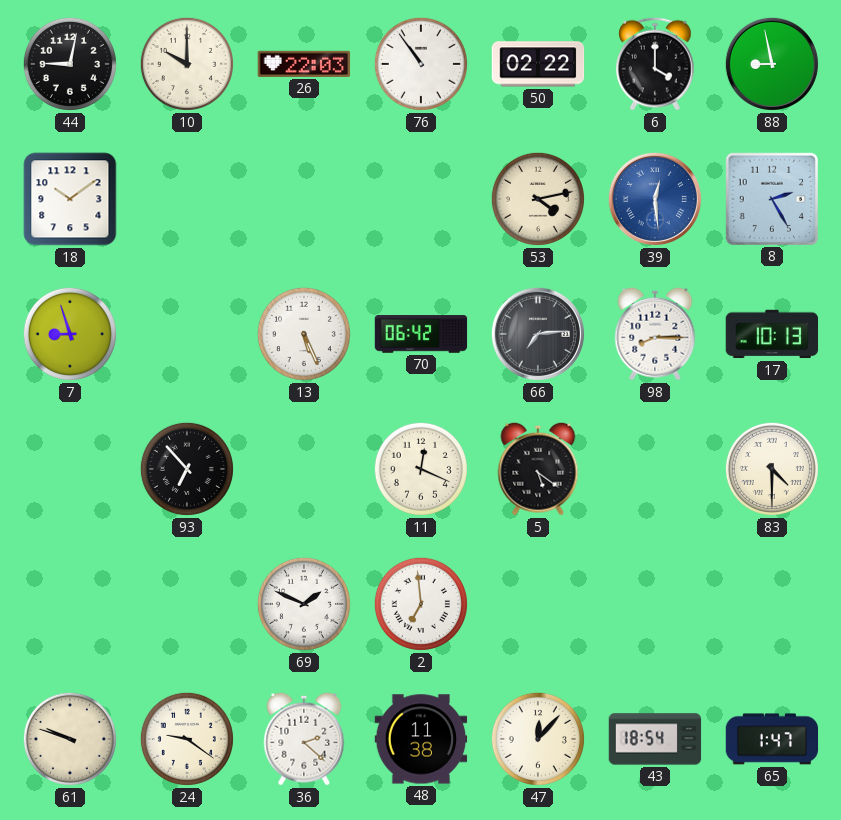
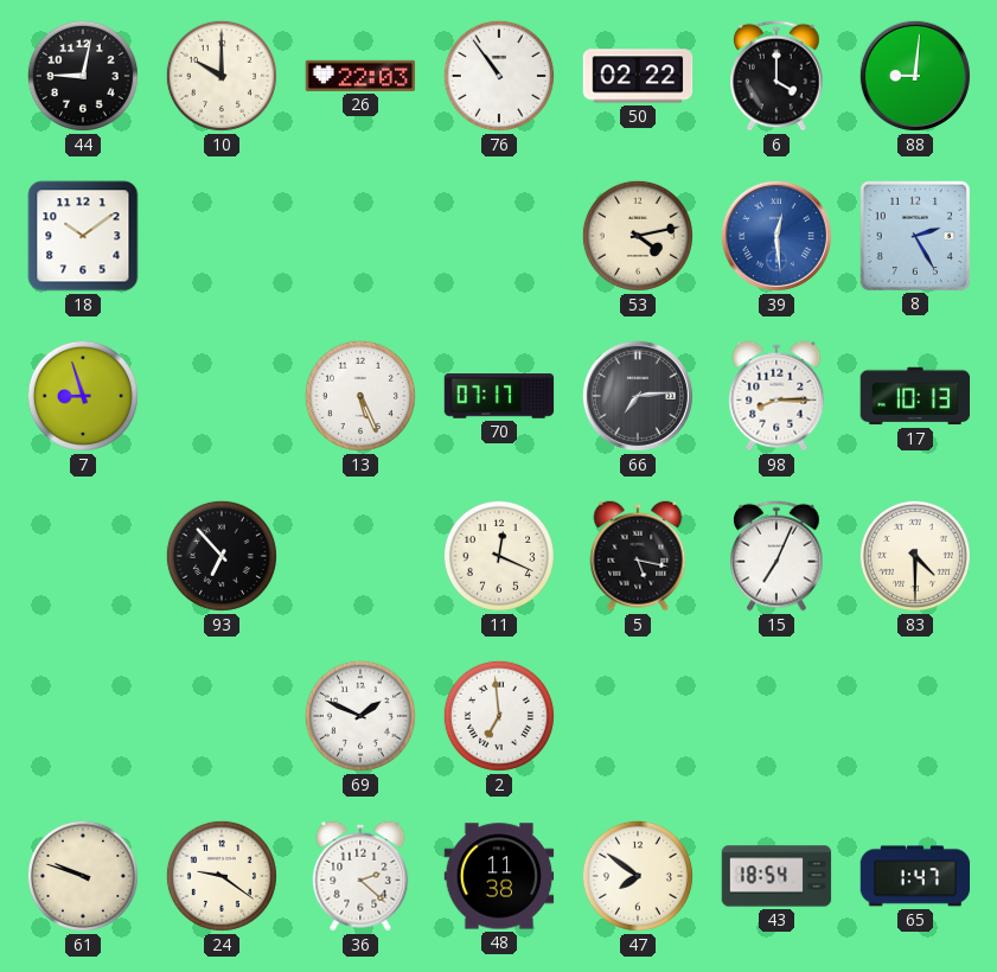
88: 8:58 -> 9:01
70: 06:42 -> 07:17
5: 5:21 -> 5:17
15: none -> 7:04
47: 12:07 -> 7:51
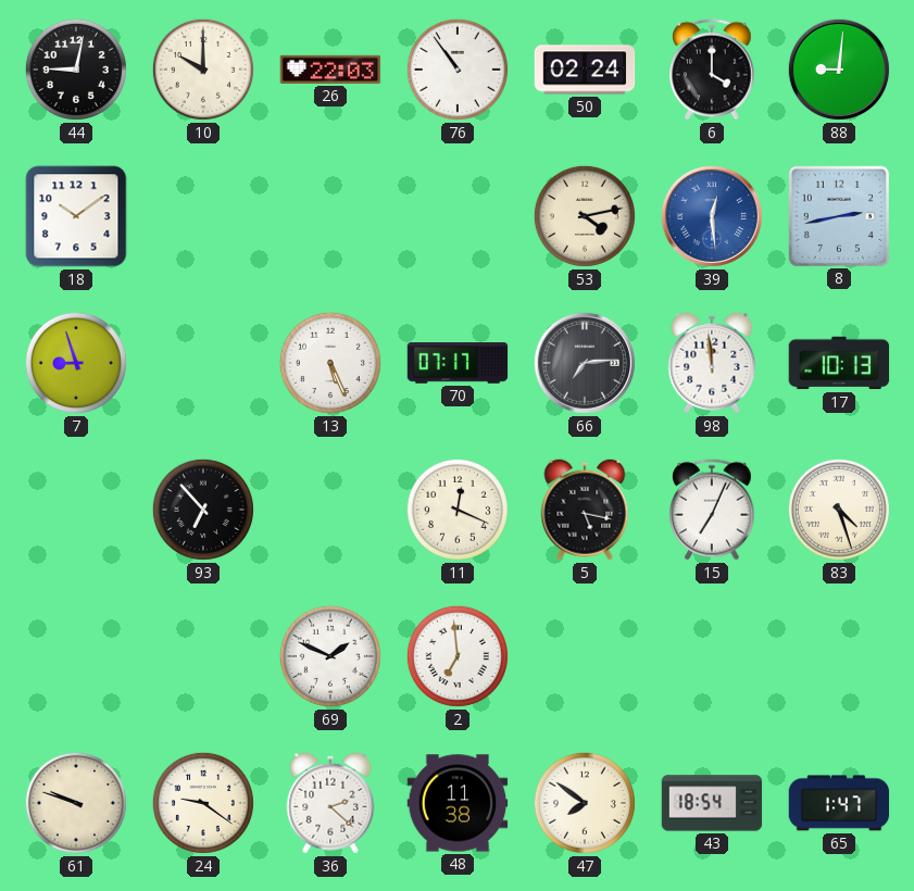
50: 02:22 -> 02:24
8: 2:25 -> 2:43
98: 8:15 -> 11:59
83: 4:30 -> 4:27
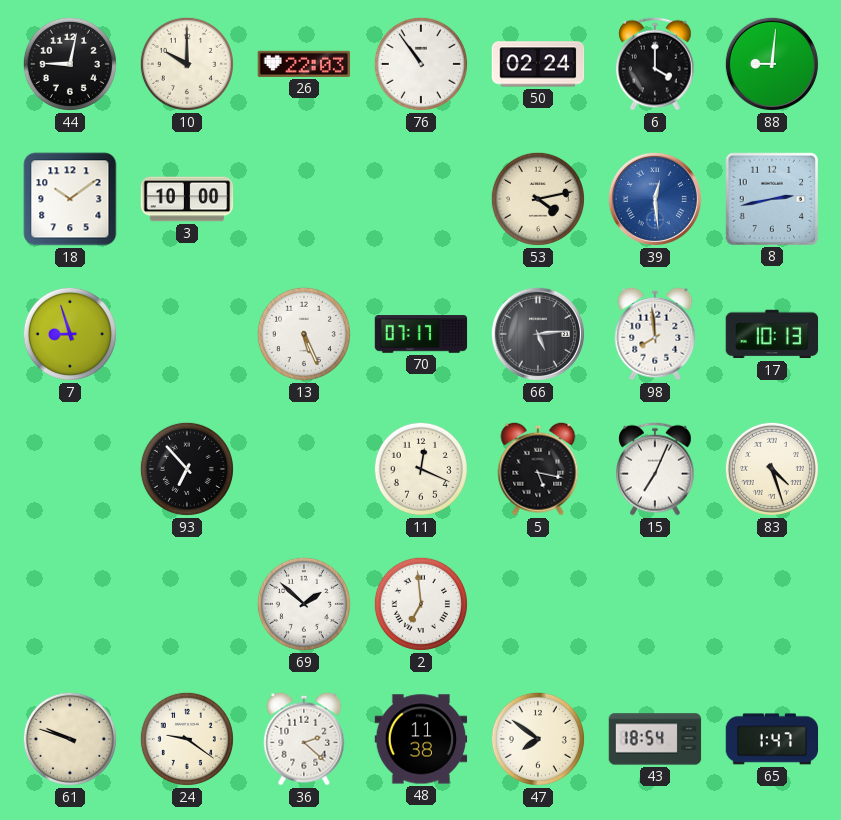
3: none -> 10:00
66: 7:14 -> 5:14
98: 11:59 -> 7:59
69: 1:49 -> 1:52
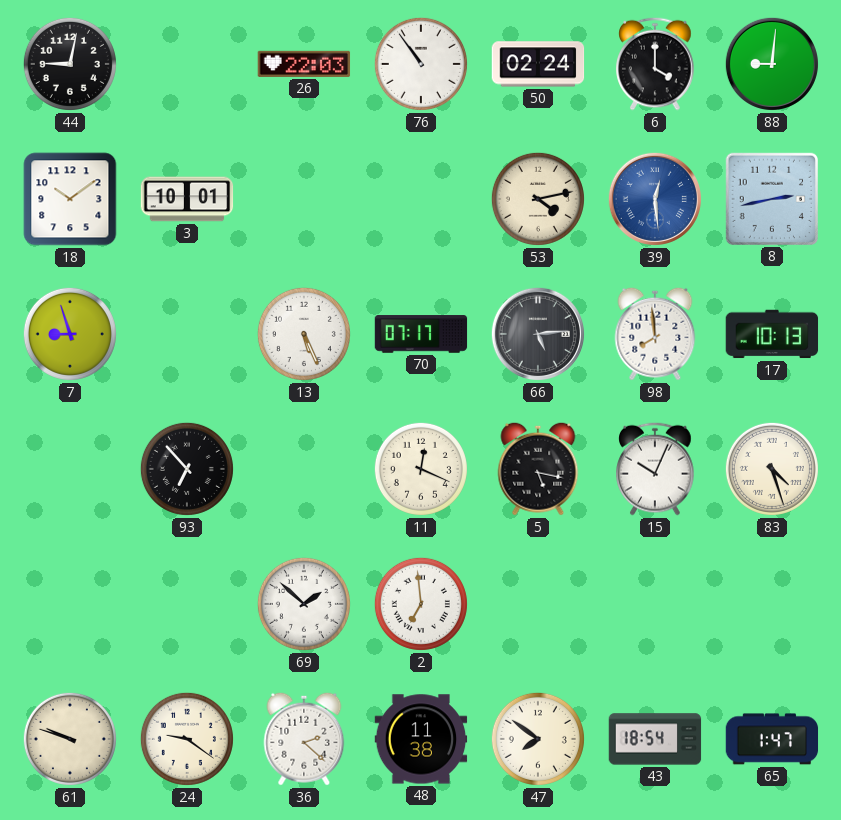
10: 10:00 -> none
3: 10:00 -> 10:01
15: 7:04 -> 10:04
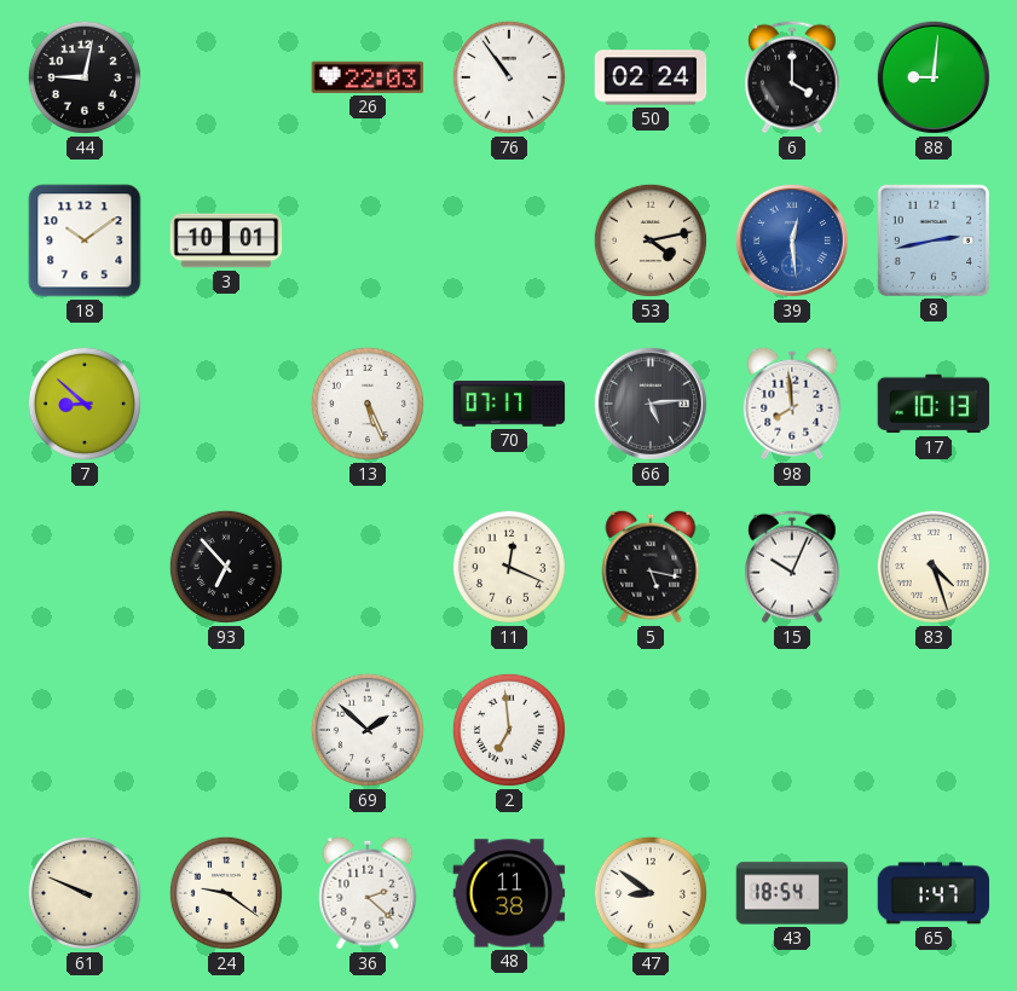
7: 8:57 -> 8:52
61: 9:48 -> 9:49
47: 7:51 -> 8:51
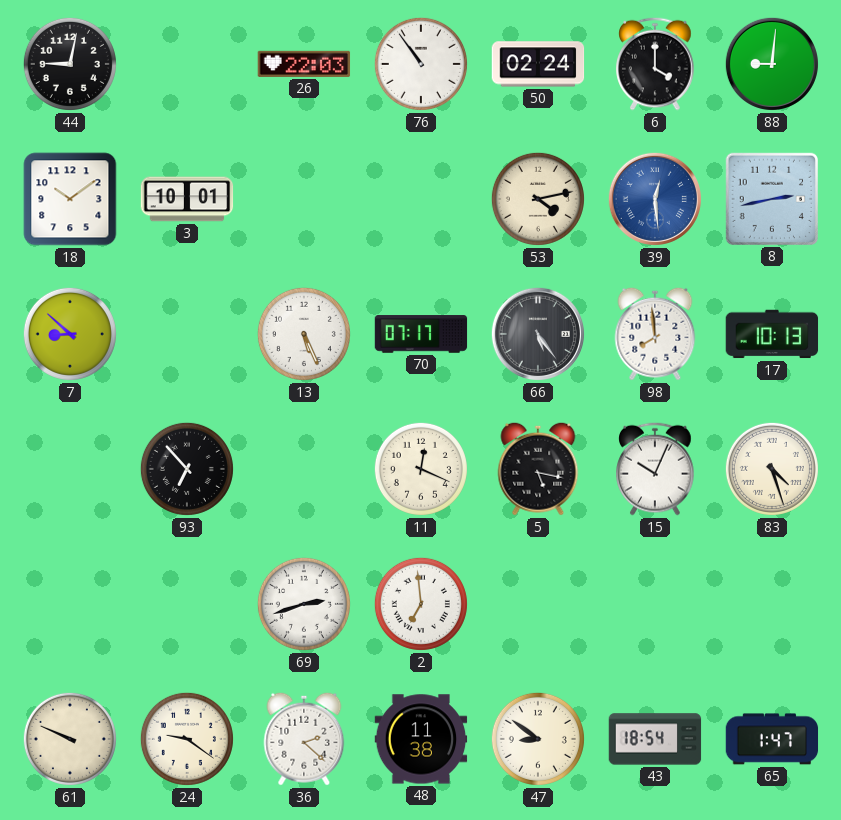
66: 5:14 -> 5:24
69: 1:52 -> 2:42
